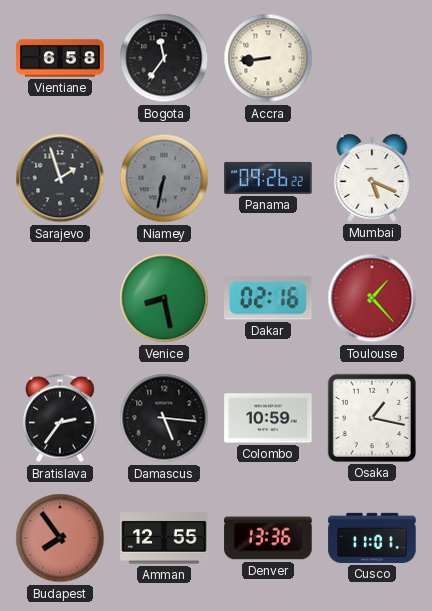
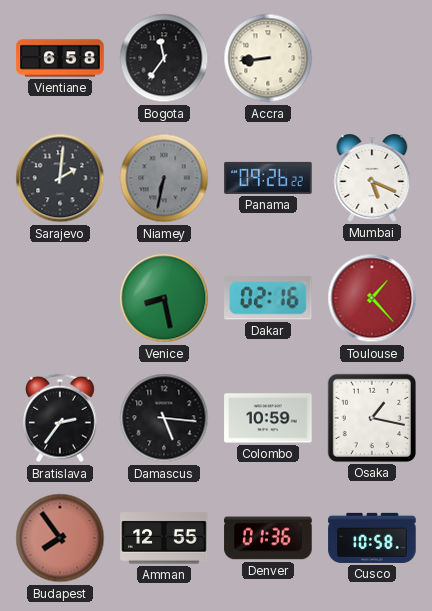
Sarajevo: 1:57 -> 2:01
Denver: 13:36 -> 01:36
Cusco: 11:01 -> 10:58
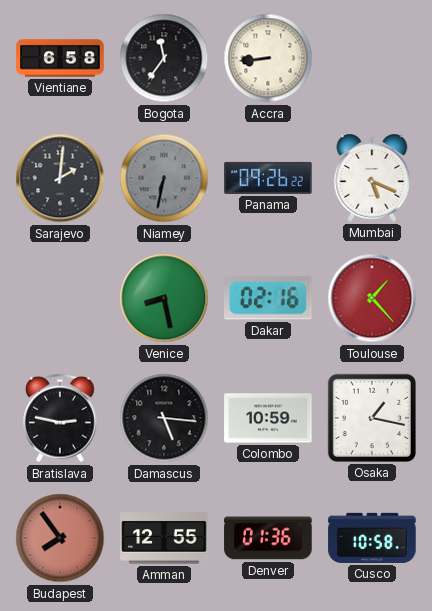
Bratislava: 2:36 -> 2:47
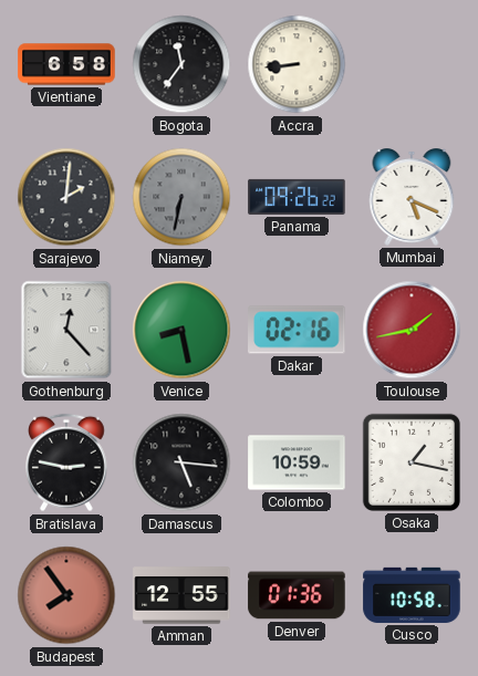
Gothenburg: none -> 12:23
Toulouse: 1:23 -> 1:43
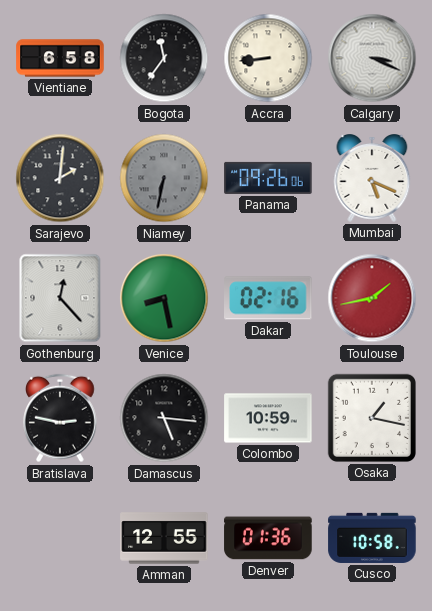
Calgary: none -> 3:19
Panama: 09:26:22 -> 09:26:06
Budapest: 7:54 -> none
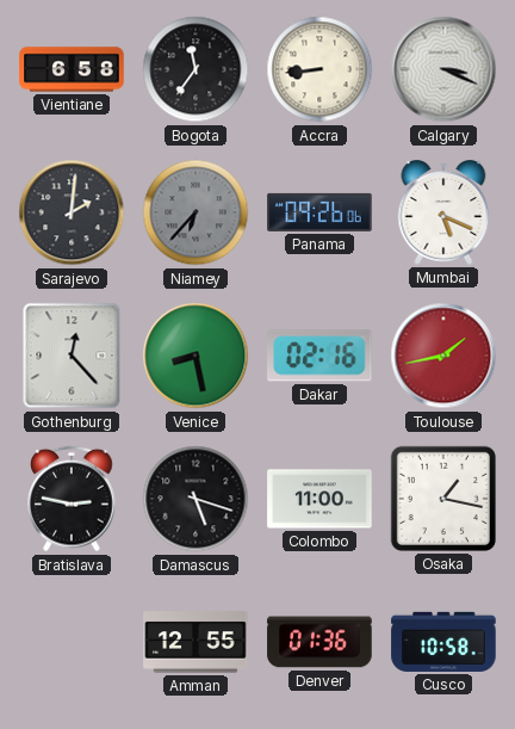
Niamey: 6:32 -> 6:37
Damascus: 5:16 -> 5:18
Colombo: 10:59 -> 11:00
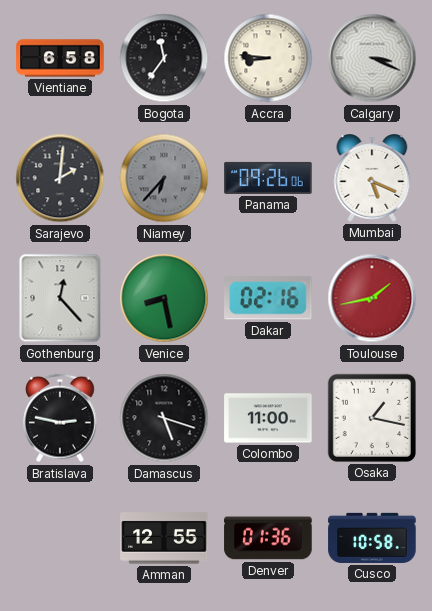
Accra: 8:44 -> 8:46
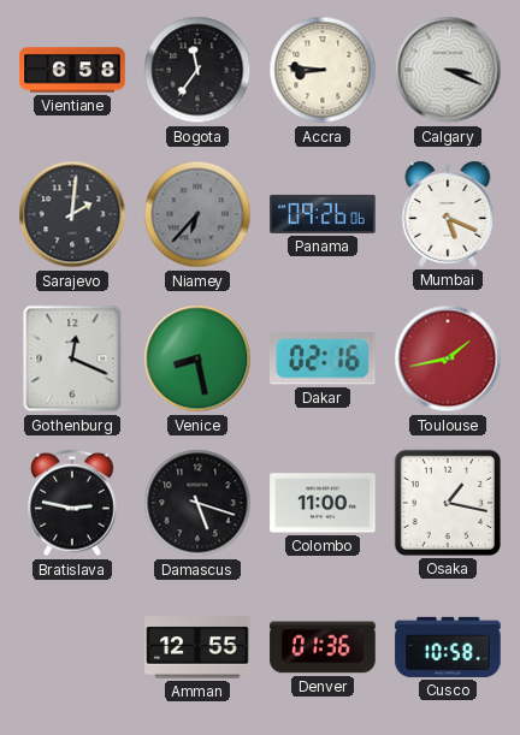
Gothenburg: 12:23 -> 12:19
